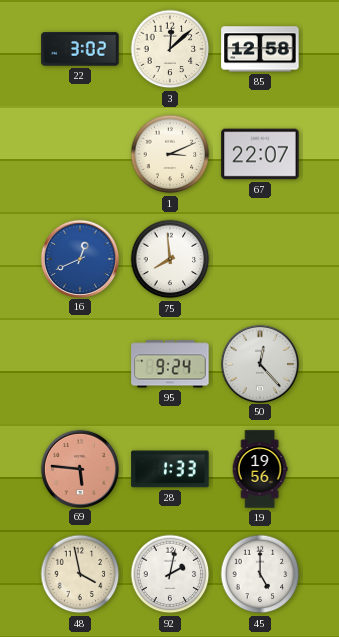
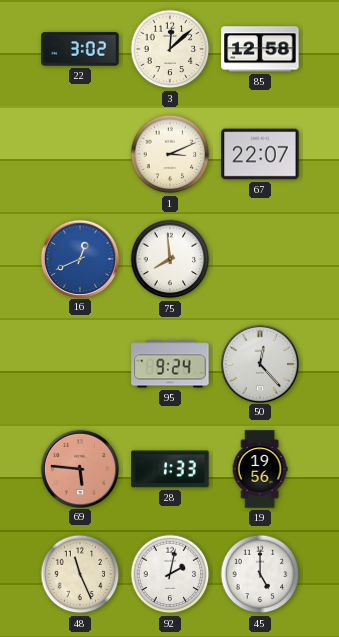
48: 3:58 -> 11:26
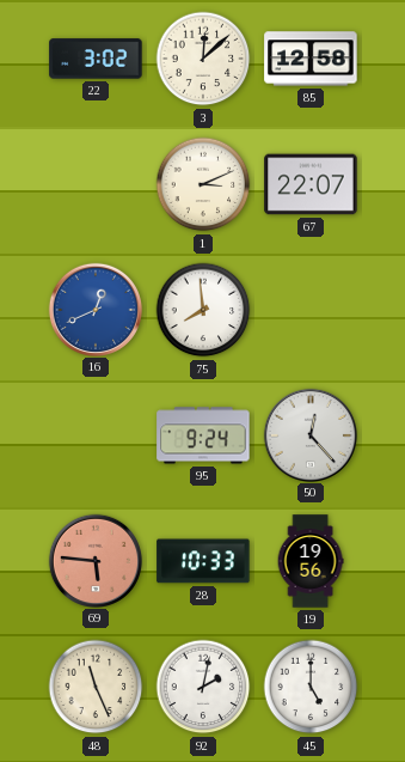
28: 1:33 -> 10:33
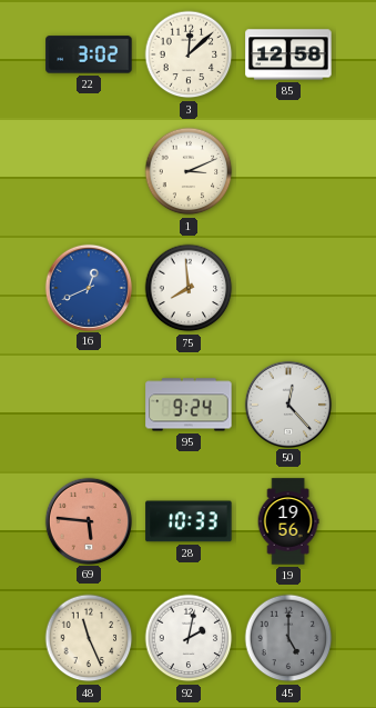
67: 22:07 -> none
45 dial: white -> grey
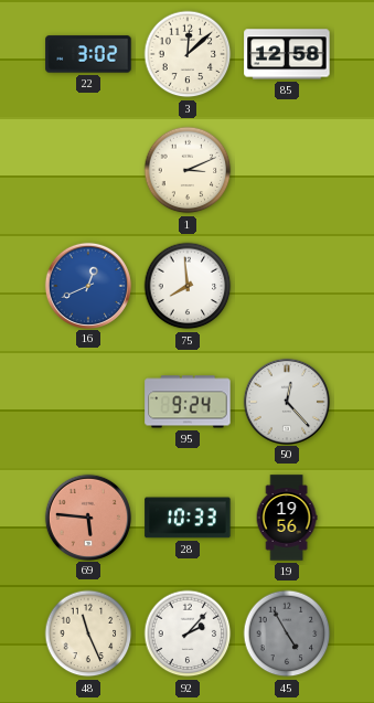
92: 2:02 -> 2:07
45: 5:00 -> 4:55
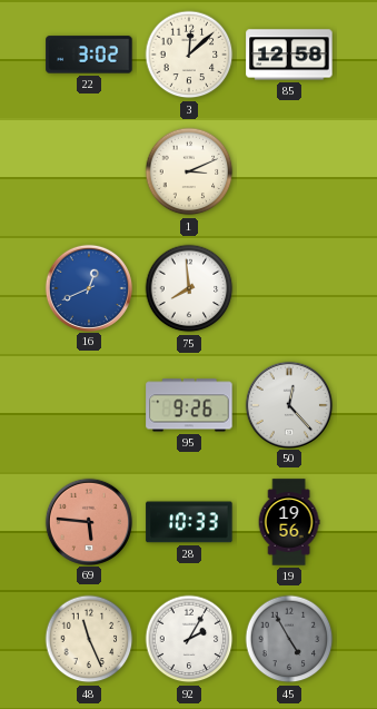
95: 9:24 -> 9:26
92: 2:07 -> 2:05
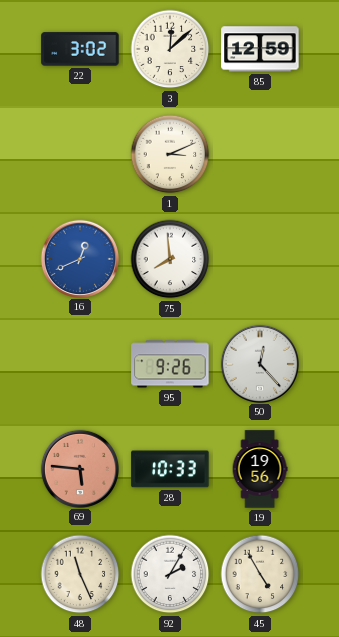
85: 12:58 -> 12:59
45 dial: grey -> cream
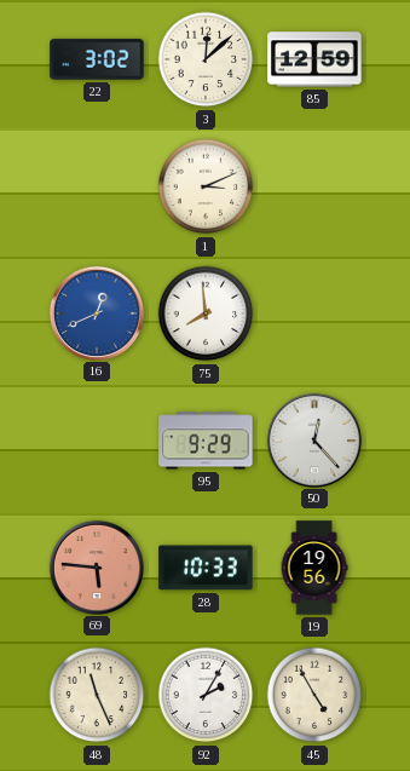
95: 9:26 -> 9:29
